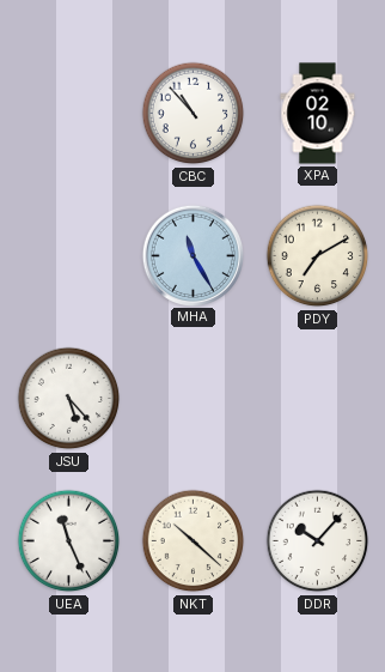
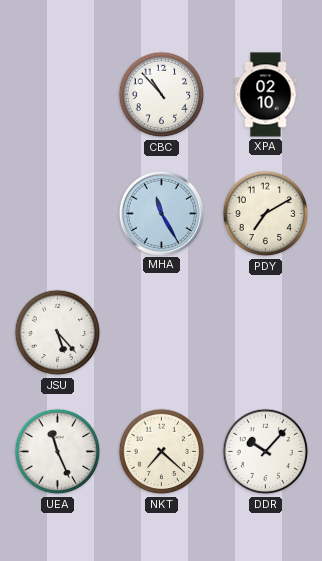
NKT: 10:22 -> 7:22
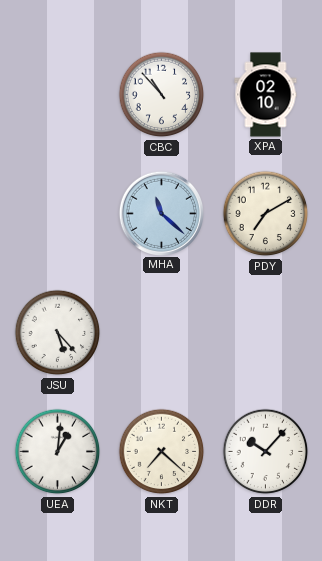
MHA: 11:25 -> 11:22
UEA: 11:26 -> 1:01
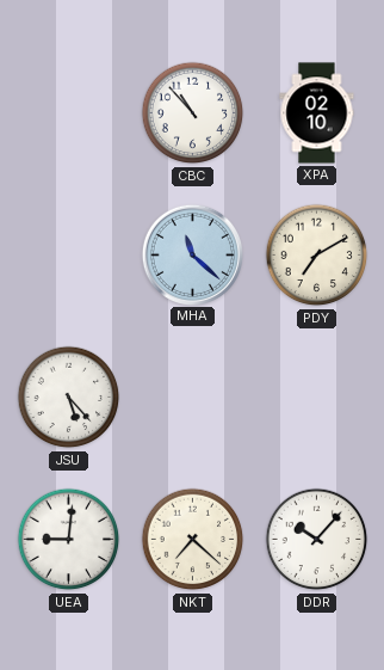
UEA: 1:01 -> 9:01
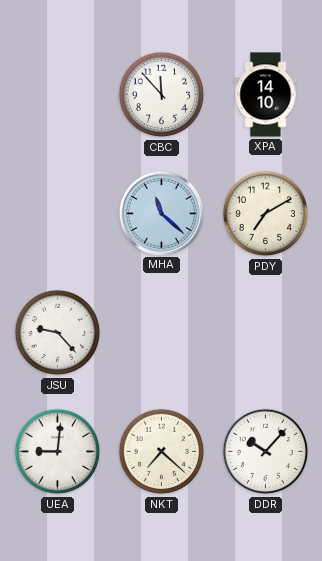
CBC: 10:53 -> 11:53
XPA: 02:10 -> 14:10
JSU: 5:23 -> 9:23
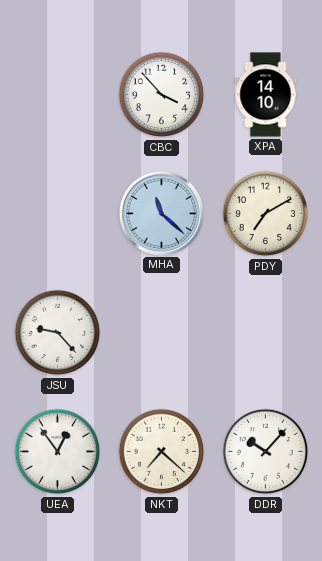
CBC: 11:53 -> 3:53
UEA: 9:01 -> 12:54
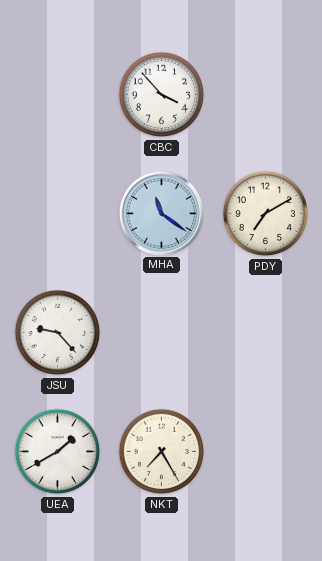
XPA: 14:10 -> none
MHA: 11:22 -> 11:21
UEA: 12:54 -> 1:40
NKT: 7:22 -> 7:25
DDR: 10:07 -> none
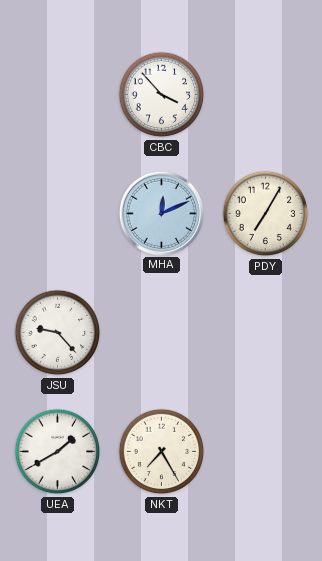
MHA: 11:21 -> 12:11
PDY: 7:10 -> 7:05
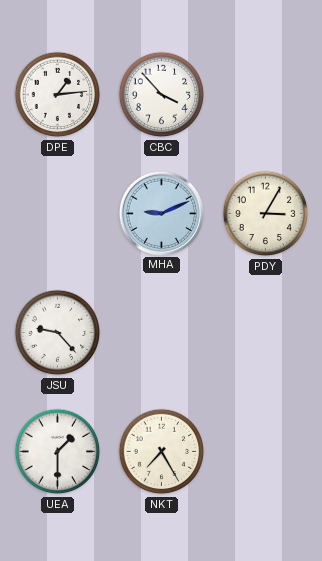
DPE: none -> 1:14
MHA: 12:11 -> 9:11
PDY: 7:05 -> 3:05
UEA: 1:40 -> 1:30
